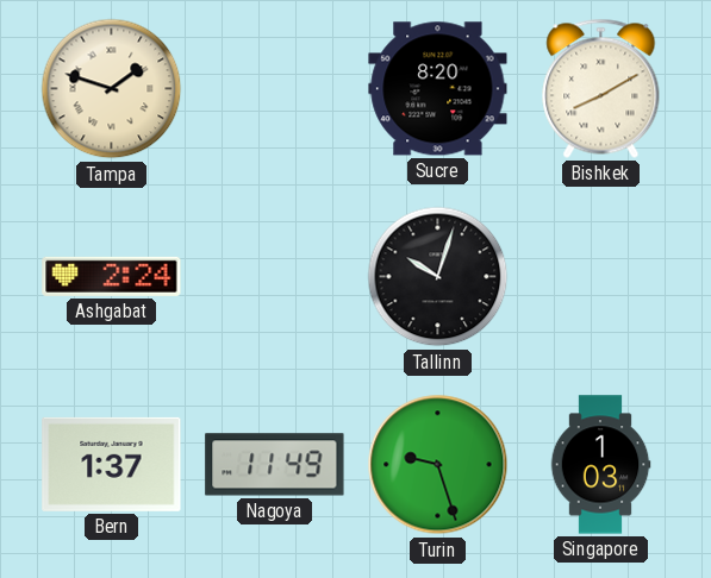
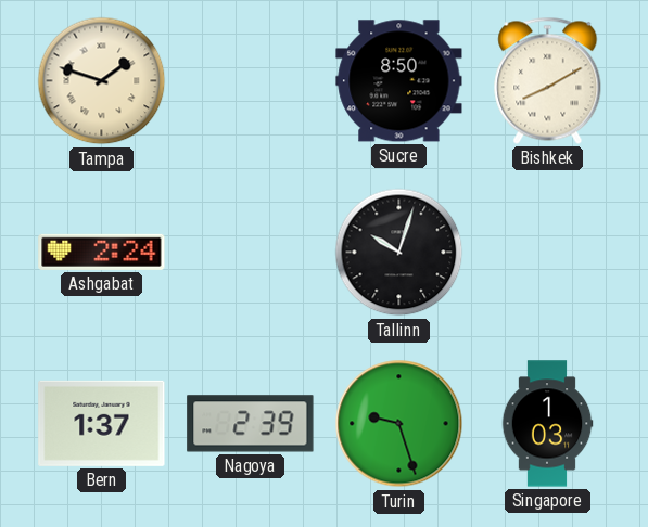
Sucre: 8:20 -> 8:50
Nagoya: 11:49 -> 2:39
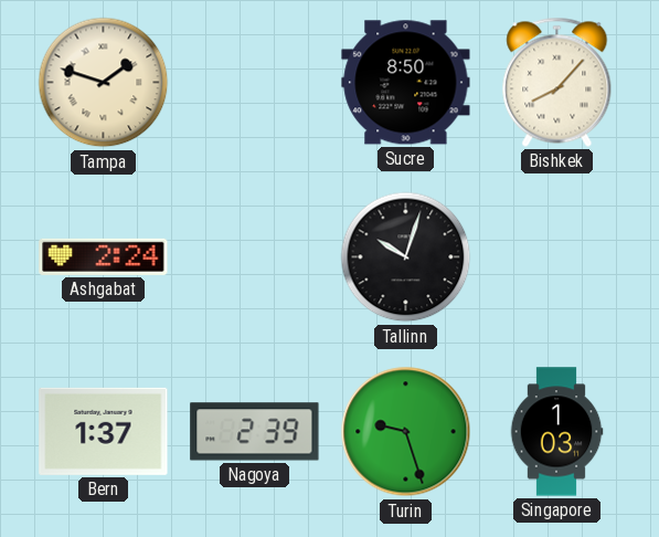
Bishkek: 8:10 -> 8:07
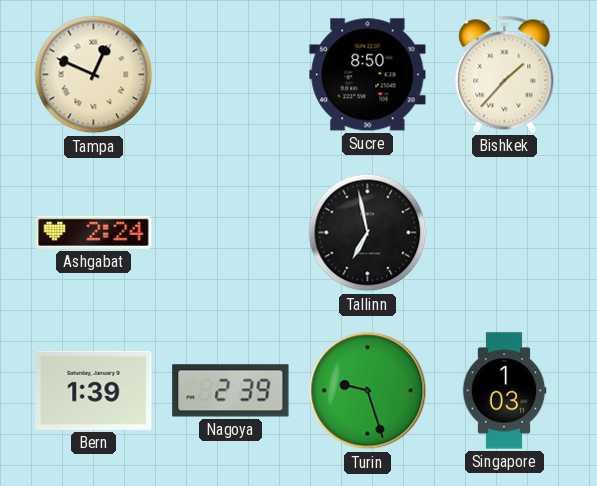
Tampa: 1:48 -> 12:49
Bishkek: 8:07 -> 1:37
Tallinn: 10:03 -> 6:58
Bern: 1:37 -> 1:39
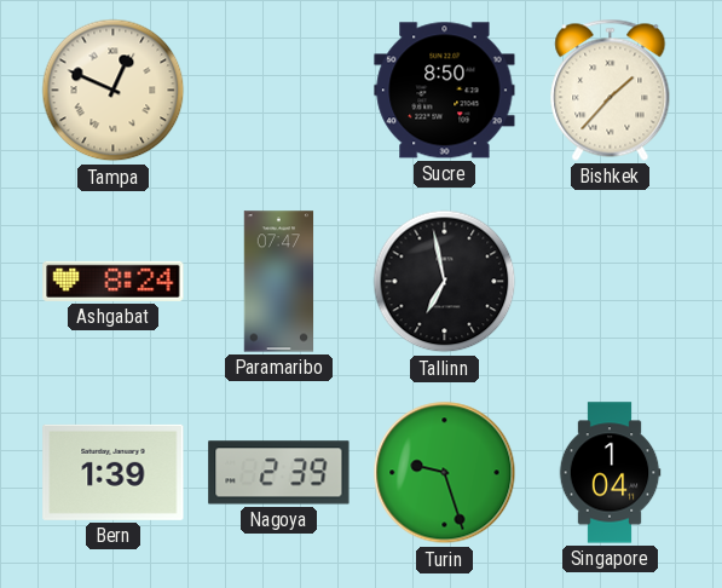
Ashgabat: 2:24 -> 8:24
Paramaribo: none -> 07:47
Singapore: 1:03 -> 1:04
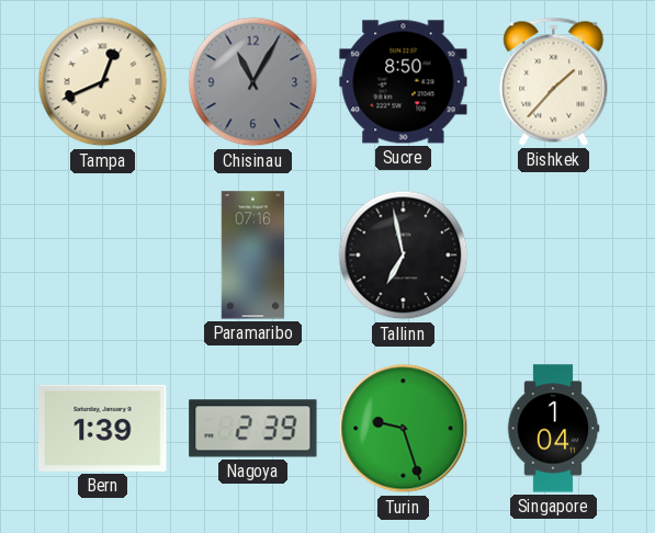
Tampa: 12:49 -> 12:41
Chisinau: none -> 11:05
Ashgabat: 8:24 -> none
Paramaribo: 07:47 -> 07:16
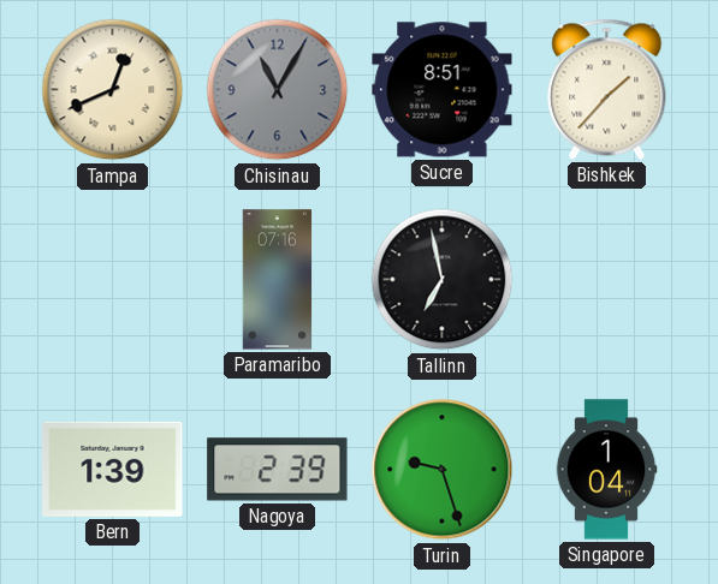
Sucre: 8:50 -> 8:51
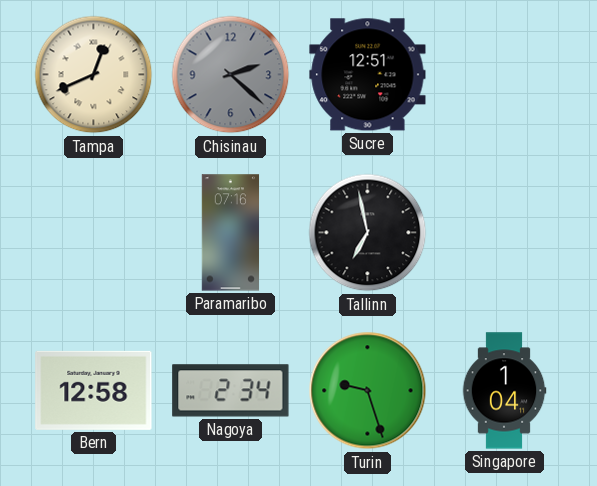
Chisinau: 11:05 -> 2:22
Sucre: 8:51 -> 12:51
Bishkek: 1:37 -> none
Bern: 1:39 -> 12:58
Nagoya: 2:39 -> 2:34
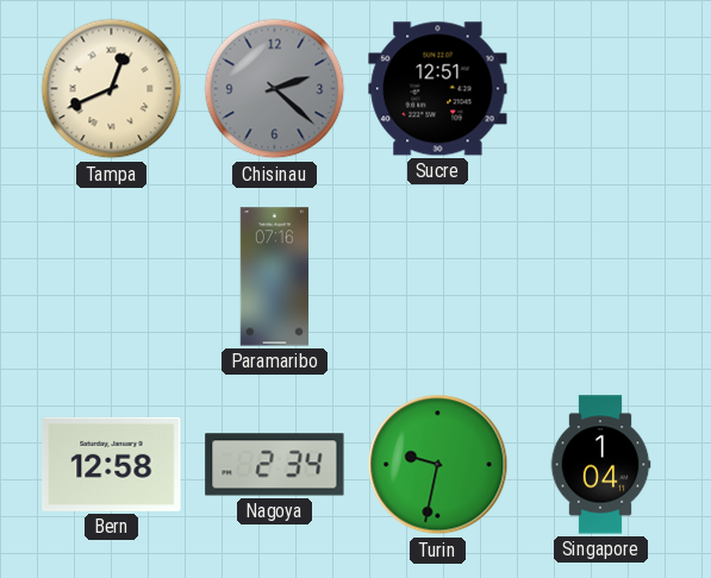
Tallinn: 6:58 -> none
Turin: 9:27 -> 9:32
